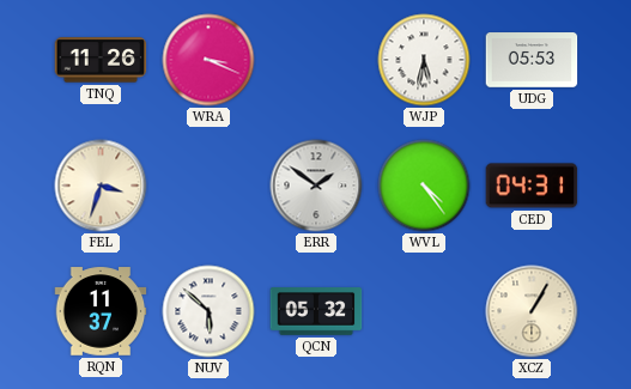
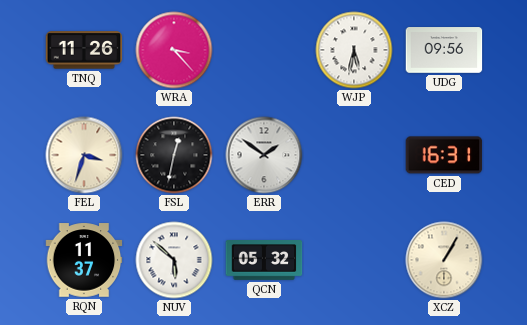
WRA: 3:19 -> 3:23
UDG: 05:53 -> 09:56
FSL: none -> 12:32
WVL: 4:24 -> none
CED: 04:31 -> 16:31
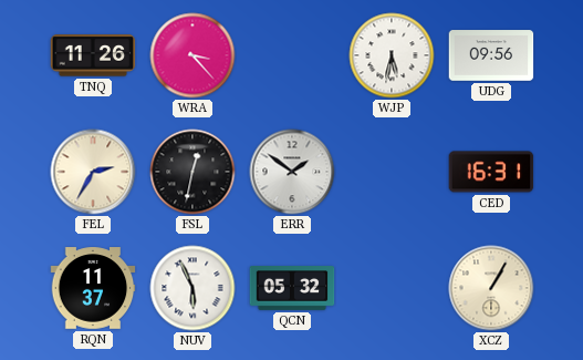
FEL: 3:33 -> 2:35
NUV: 5:52 -> 5:56
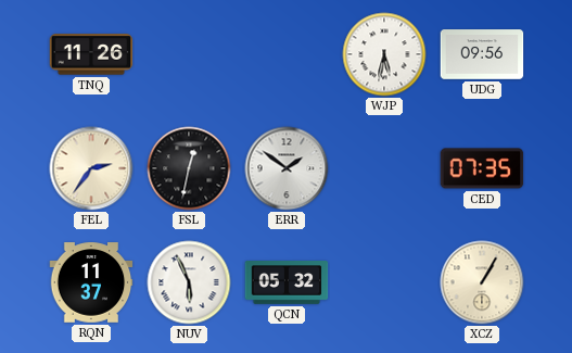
WRA: 3:23 -> none
FEL: 2:35 -> 2:36
CED: 16:31 -> 07:35
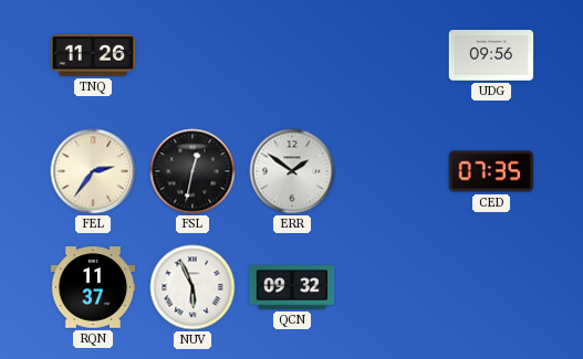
WJP: 5:32 -> none
QCN: 05:32 -> 09:32
XCZ: 1:05 -> none
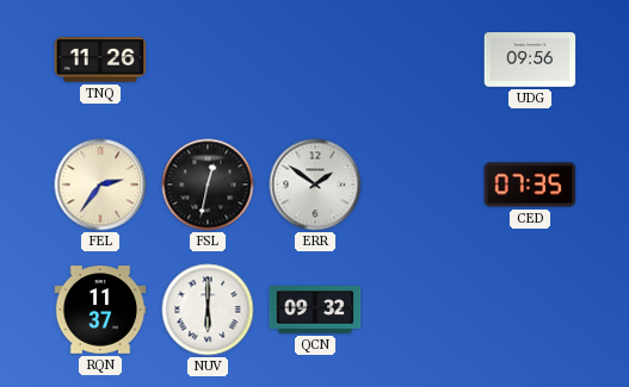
NUV: 5:56 -> 6:00
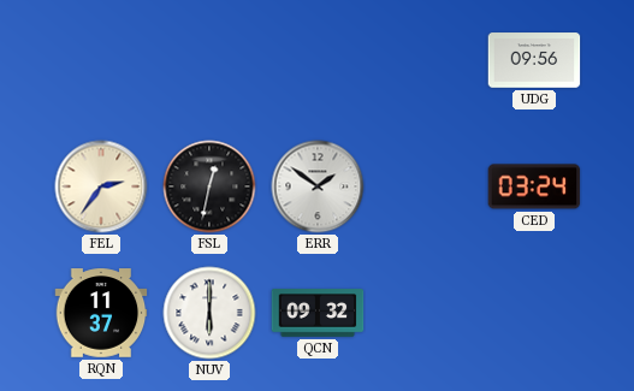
TNQ: 11:26 -> none
CED: 07:35 -> 03:24
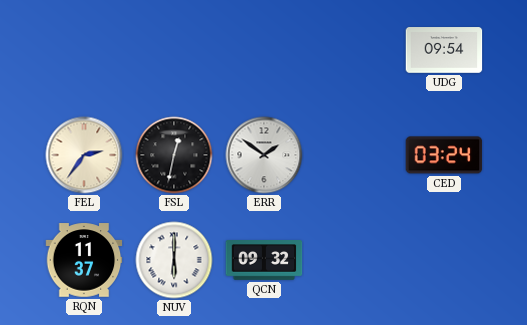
UDG: 09:56 -> 09:54
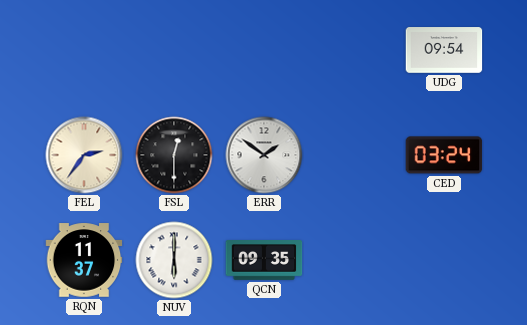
FSL: 12:32 -> 12:30
QCN: 09:32 -> 09:35
